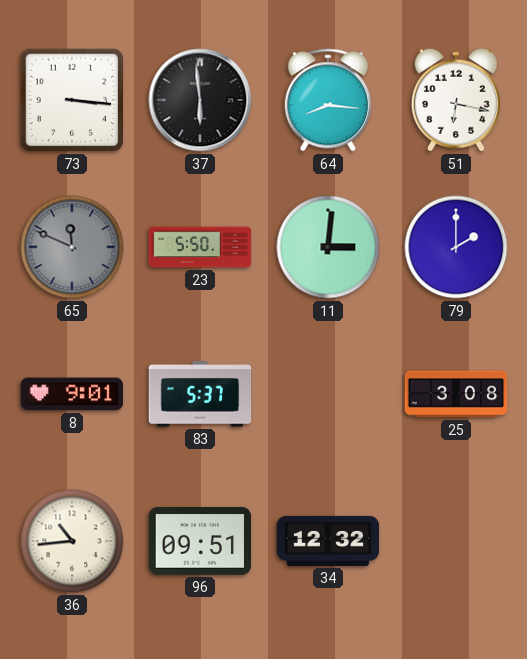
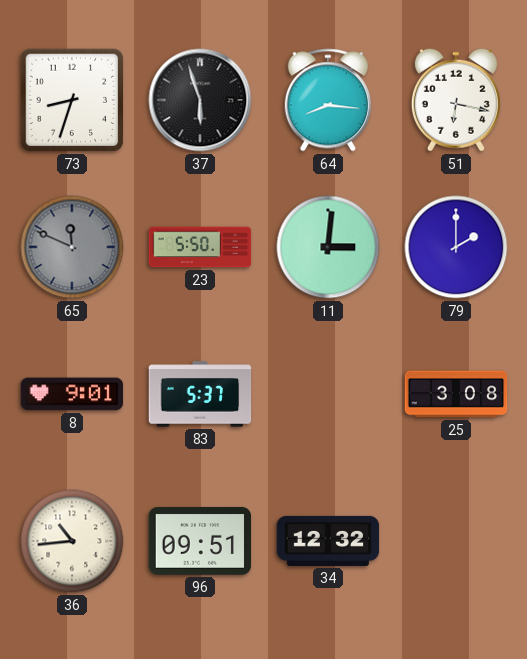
73: 3:16 -> 8:33
37: 5:59 -> 5:57
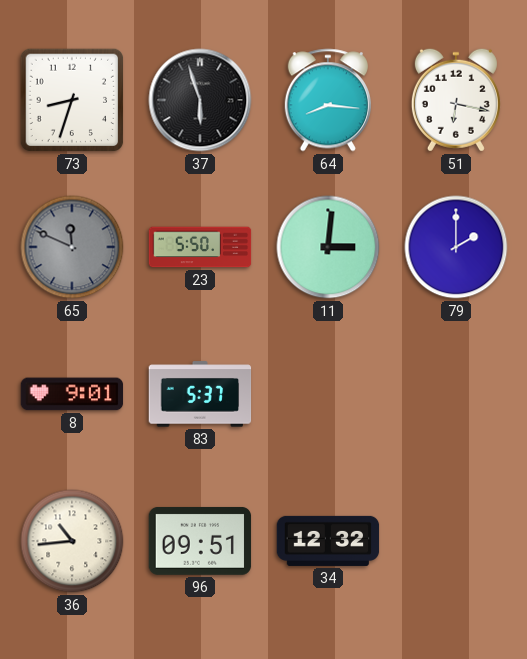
25: 3:08 -> none
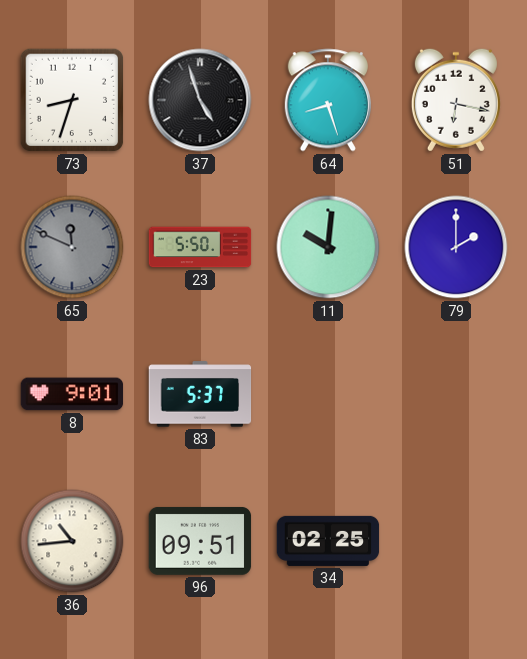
37: 5:57 -> 4:57
64: 8:16 -> 8:27
11: 3:01 -> 10:01
34: 12:32 -> 02:25
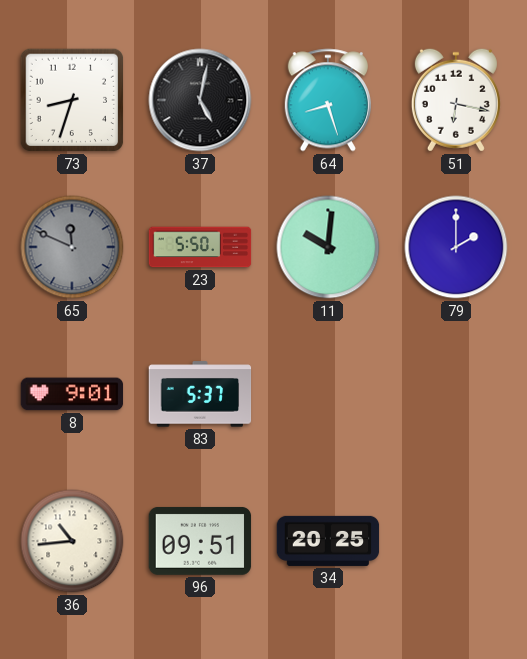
37: 4:57 -> 5:02
34: 02:25 -> 20:25
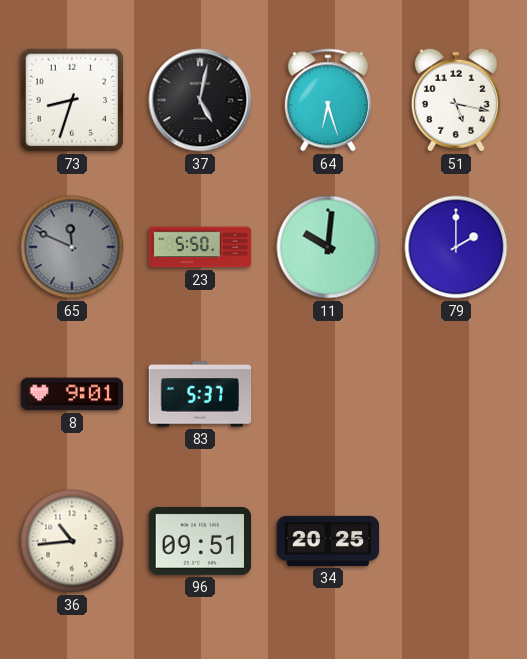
64: 8:27 -> 6:27
51: 6:17 -> 5:17
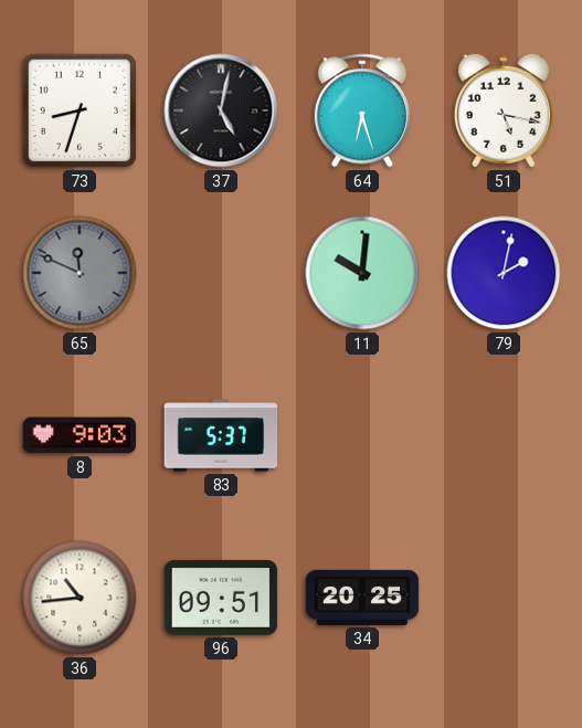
23: 5:50 -> none
79: 2:00 -> 2:02
8: 9:01 -> 9:03
